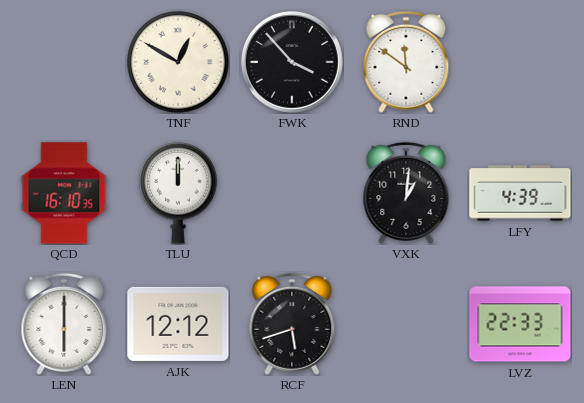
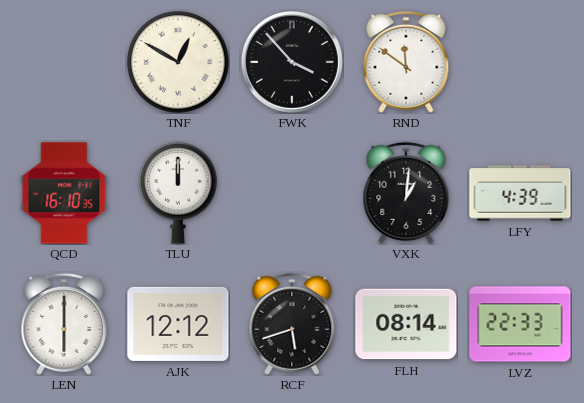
FLH: none -> 08:14
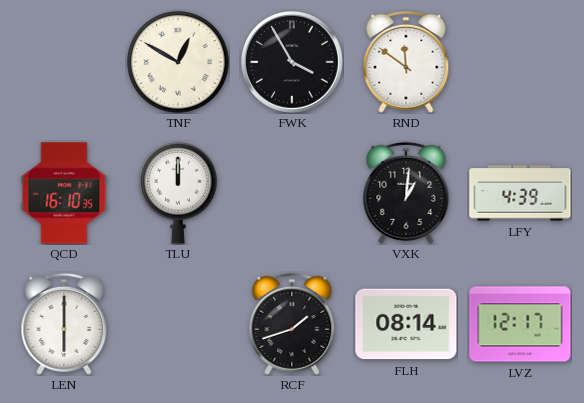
FWK: 3:53 -> 3:55
AJK: 12:12 -> none
RCF: 5:42 -> 1:42
LVZ: 22:33 -> 12:17
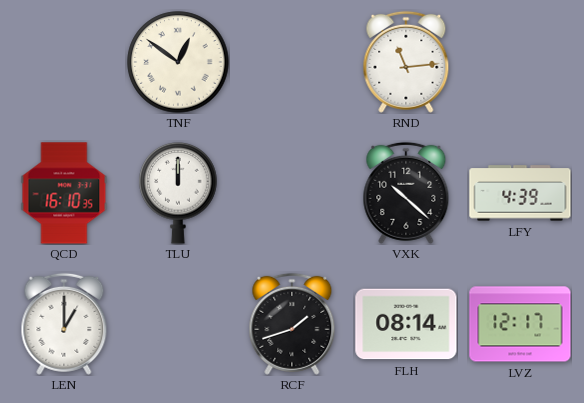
TNF: 12:50 -> 12:51
FWK: 3:55 -> none
RND: 11:51 -> 11:14
VXK: 1:01 -> 10:22
LEN: 6:00 -> 1:00
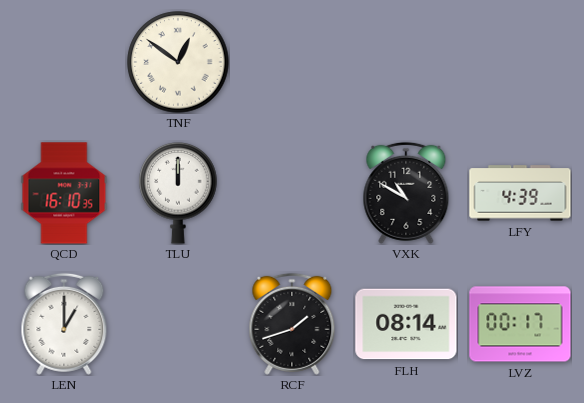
RND: 11:14 -> none
VXK: 10:22 -> 10:50
LVZ: 12:17 -> 00:17
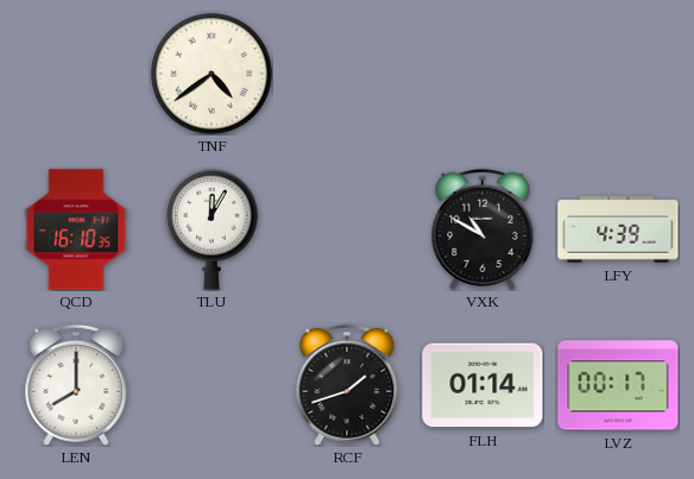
TNF: 12:51 -> 4:39
TLU: 12:00 -> 12:05
LEN: 1:00 -> 8:00
FLH: 08:14 -> 01:14
